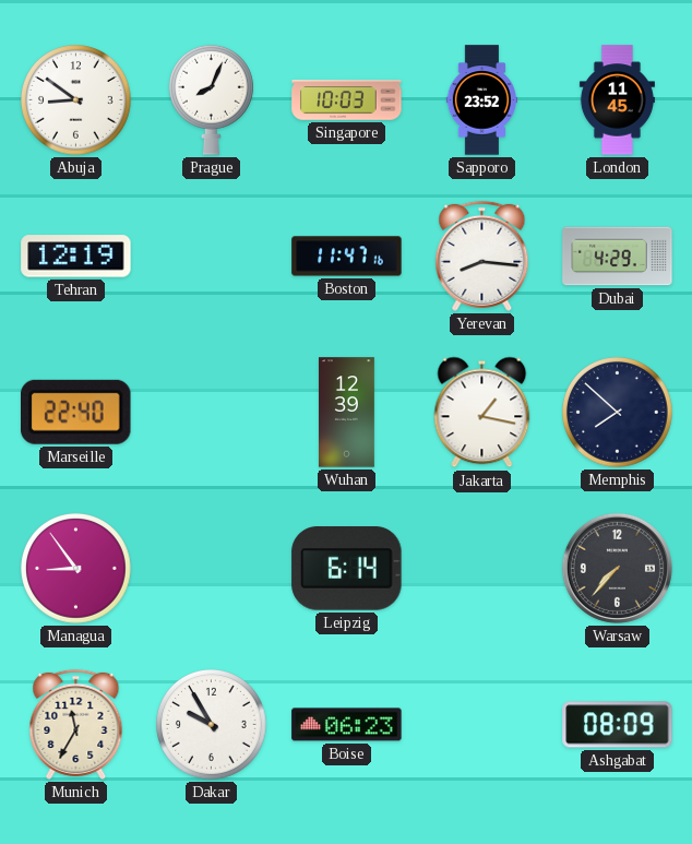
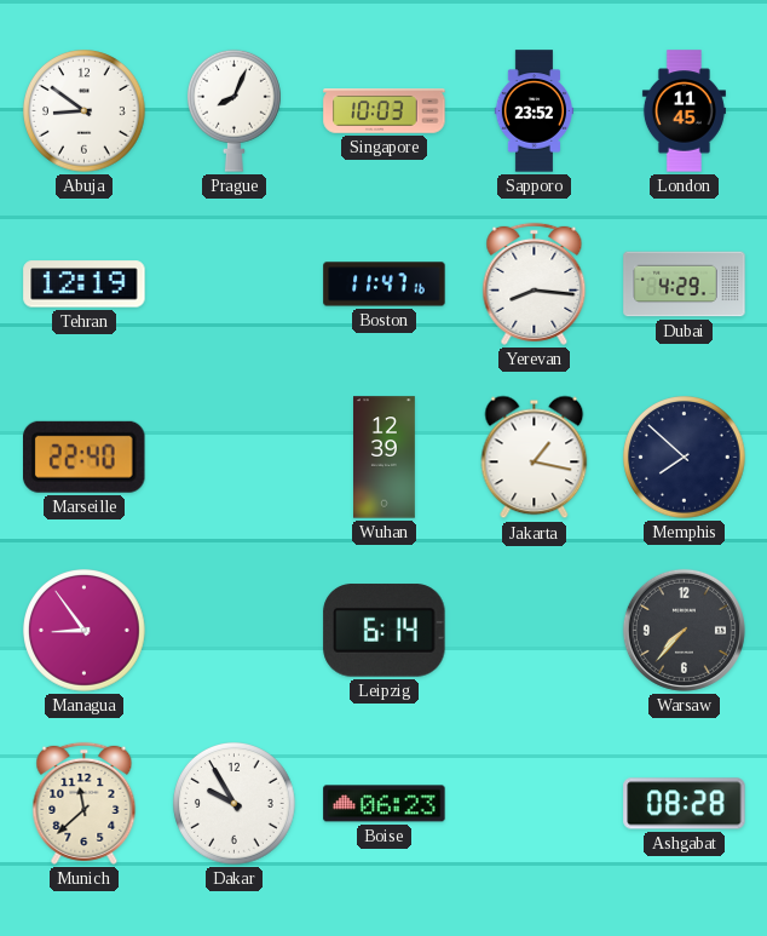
Munich: 11:35 -> 11:38
Ashgabat: 08:09 -> 08:28
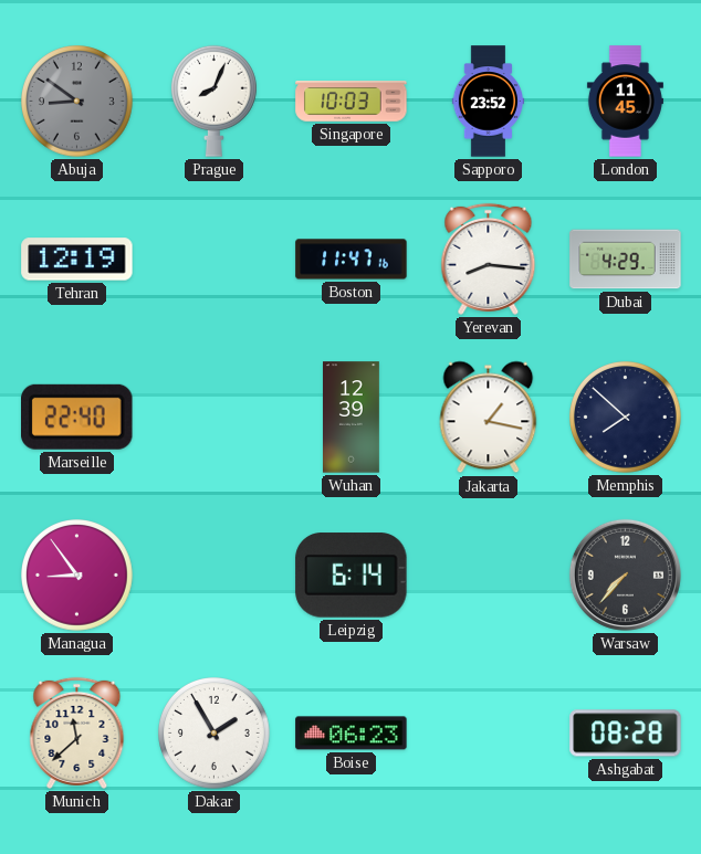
Abuja dial: white -> grey
Dakar: 9:55 -> 1:55
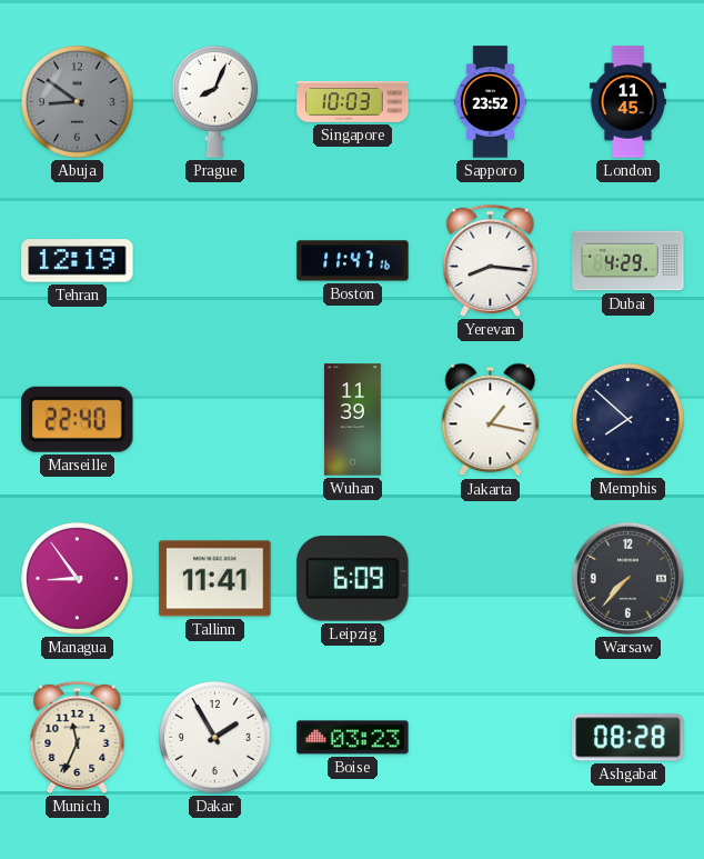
Wuhan: 12:39 -> 11:39
Tallinn: none -> 11:41
Leipzig: 6:14 -> 6:09
Munich: 11:38 -> 11:34
Boise: 06:23 -> 03:23
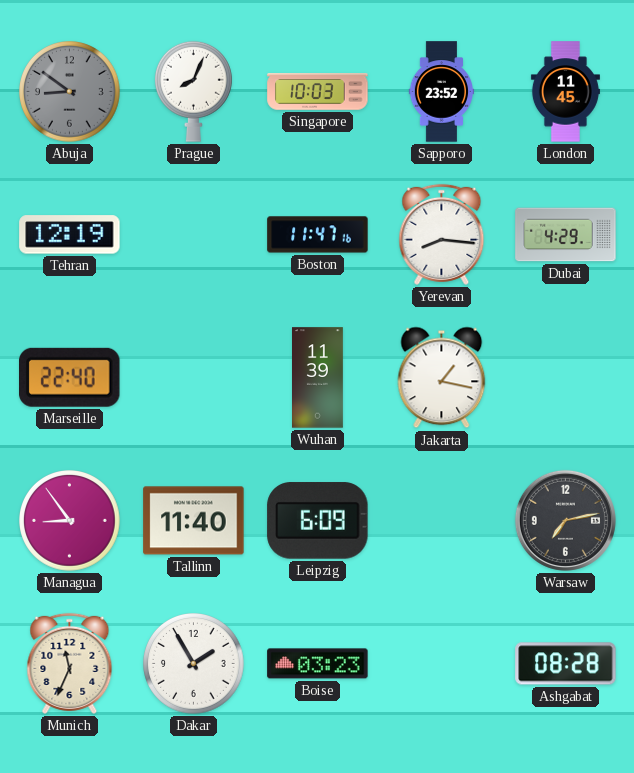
Memphis: 7:52 -> none
Tallinn: 11:41 -> 11:40
Warsaw: 7:37 -> 7:13
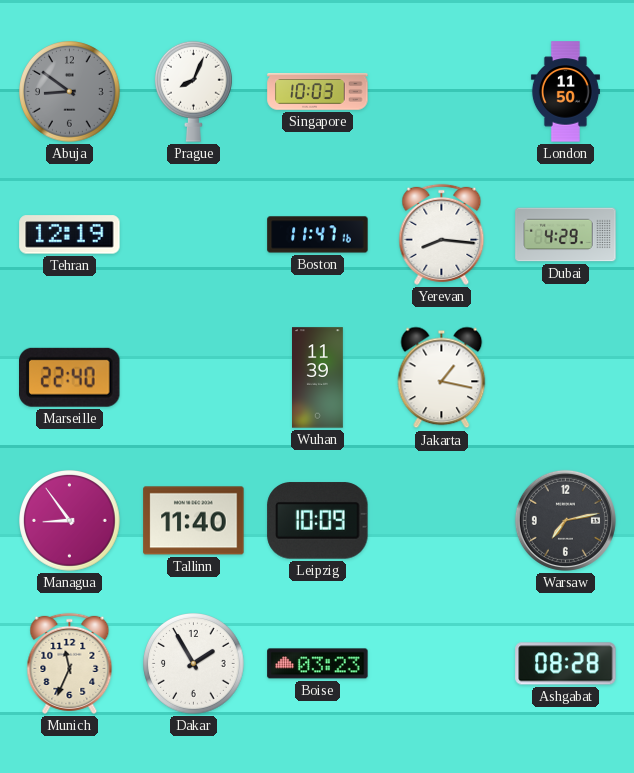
Sapporo: 23:52 -> none
London: 11:45 -> 11:50
Leipzig: 6:09 -> 10:09
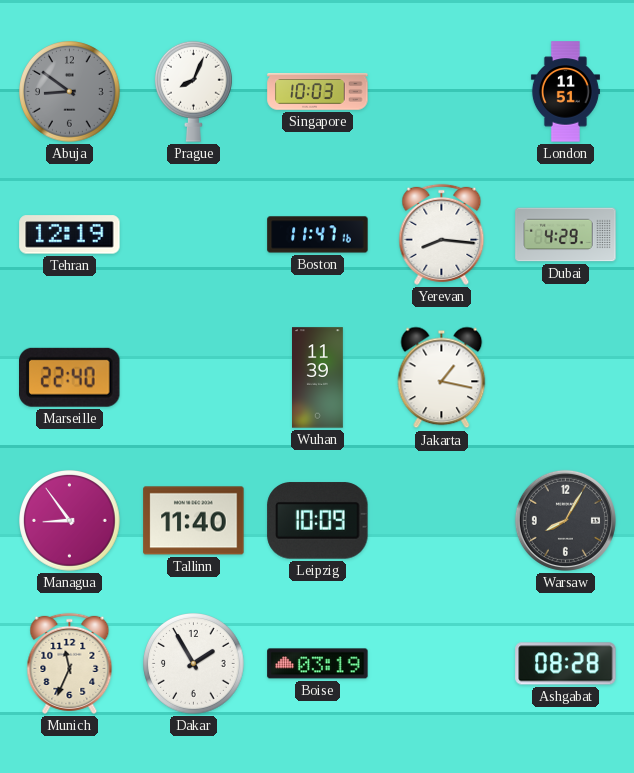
London: 11:50 -> 11:51
Warsaw: 7:13 -> 8:05
Boise: 03:23 -> 03:19
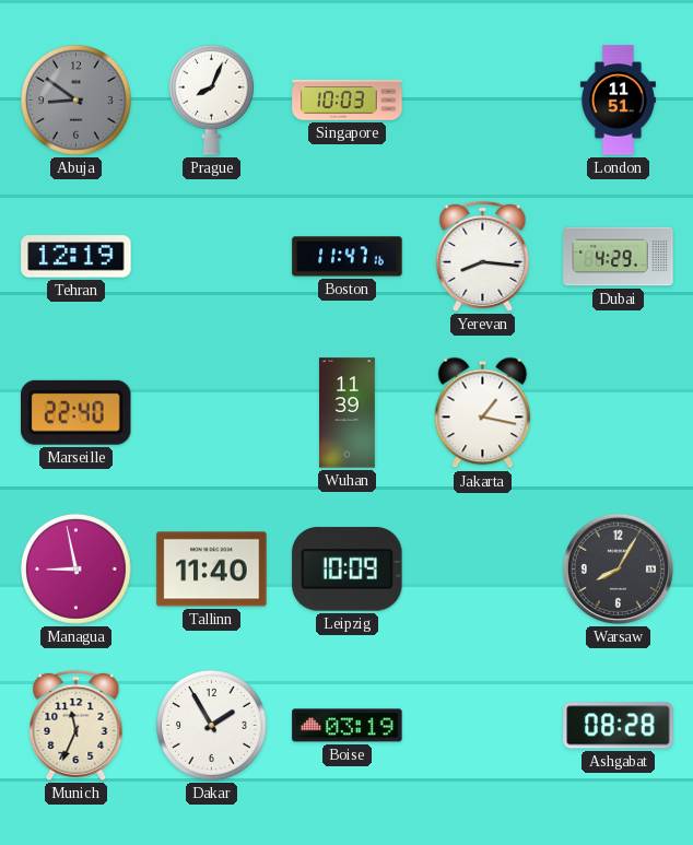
Managua: 8:54 -> 8:58
